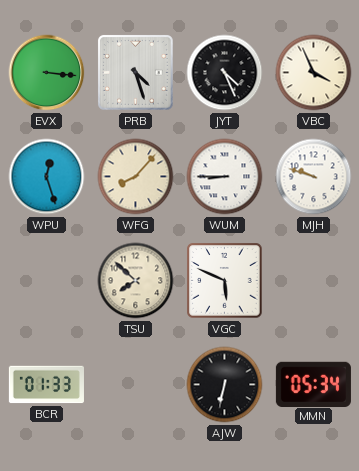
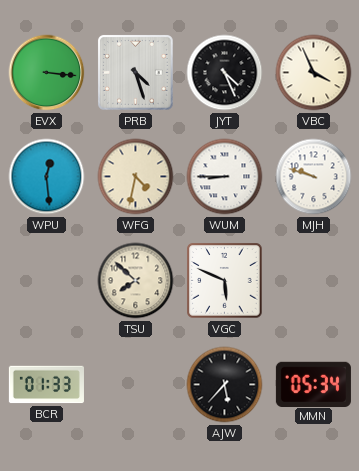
WPU: 12:27 -> 12:29
WFG: 8:07 -> 4:32
AJW: 6:32 -> 5:37
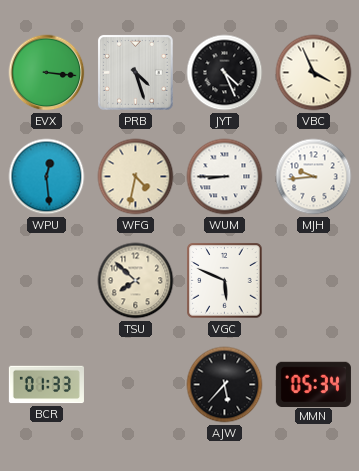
MJH: 9:48 -> 9:44
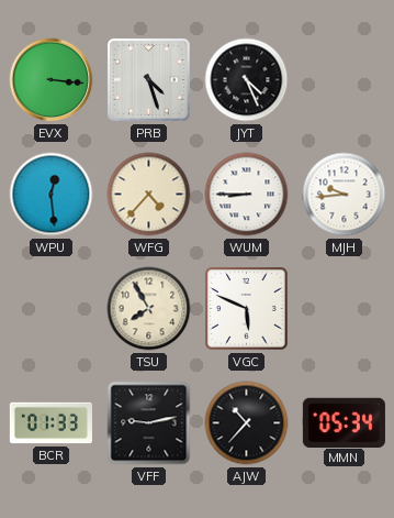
VBC: 3:56 -> none
WFG: 4:32 -> 4:37
TSU: 7:52 -> 7:55
VFF: none -> 9:13
AJW: 5:37 -> 10:37
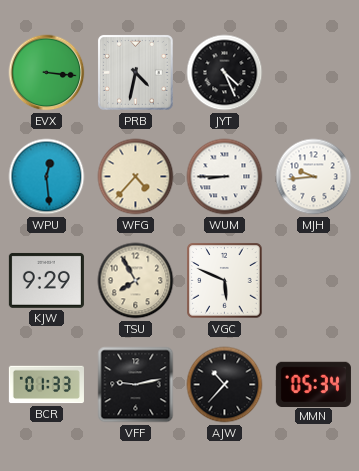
PRB: 4:27 -> 4:32
KJW: none -> 9:29
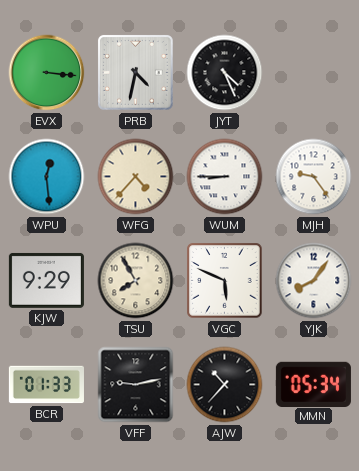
MJH: 9:44 -> 9:24
YJK: none -> 8:06
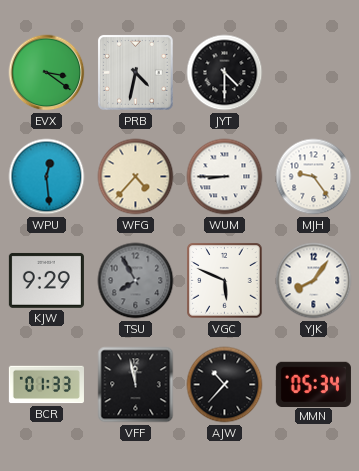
EVX: 3:16 -> 3:21
JYT: 4:26 -> 4:30
TSU dial: cream -> grey
VFF: 9:13 -> 11:58
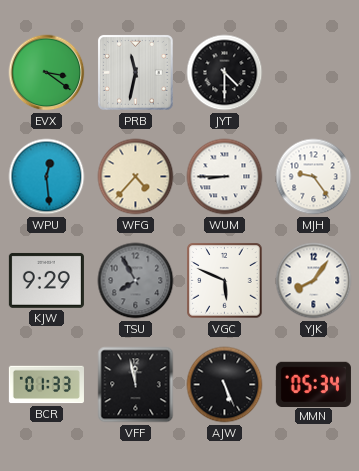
PRB: 4:32 -> 11:32
AJW: 10:37 -> 5:26
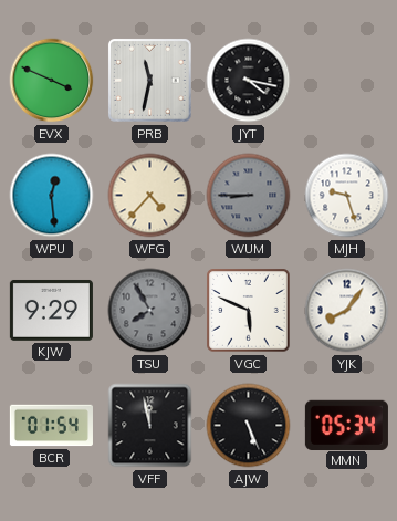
EVX: 3:21 -> 3:49
JYT: 4:30 -> 4:17
WUM dial: white -> grey
MJH: 9:24 -> 9:27
BCR: 01:33 -> 01:54
